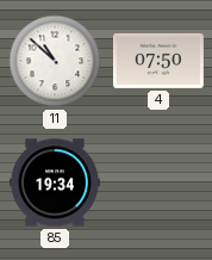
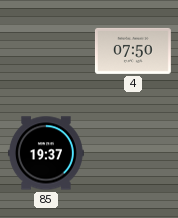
11: 10:52 -> none
85: 19:34 -> 19:37
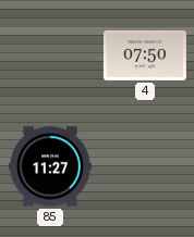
85: 19:37 -> 11:27
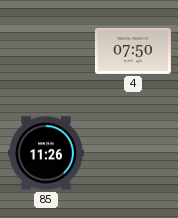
85: 11:27 -> 11:26
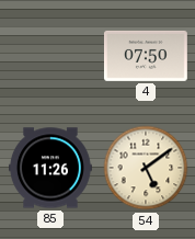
54: none -> 5:09
